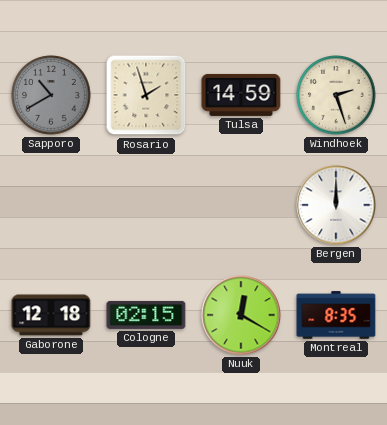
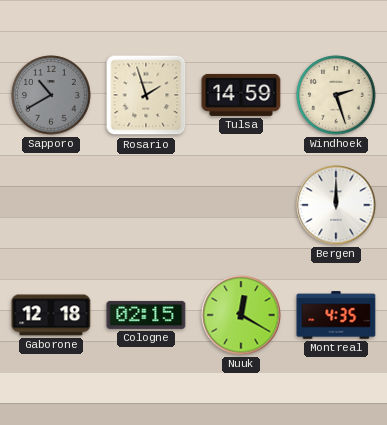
Montreal: 8:35 -> 4:35
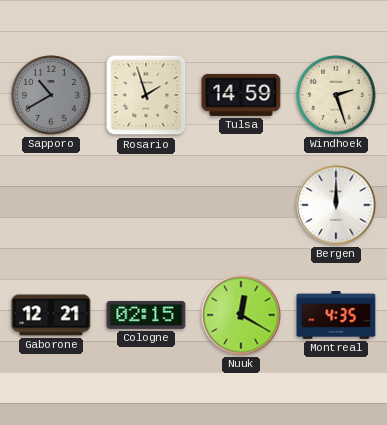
Gaborone: 12:18 -> 12:21
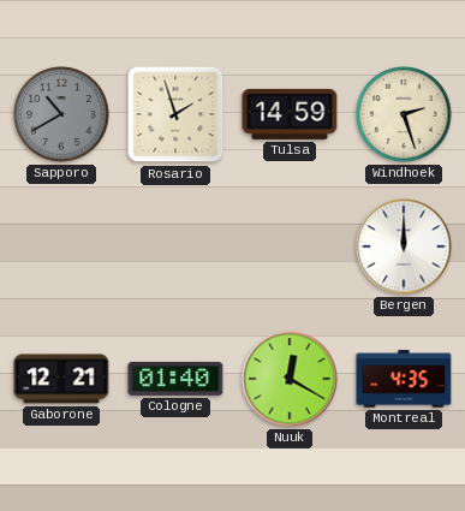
Cologne: 02:15 -> 01:40
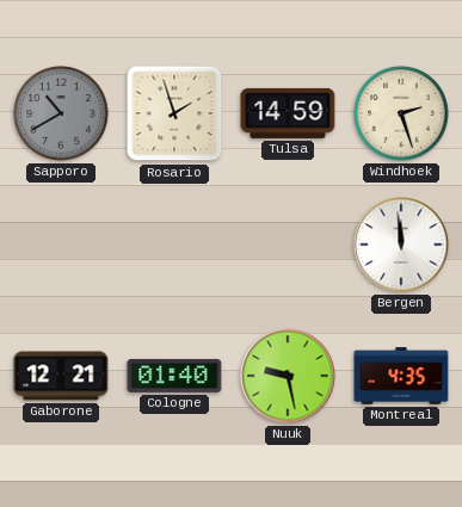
Bergen: 12:00 -> 11:59
Nuuk: 12:20 -> 9:28
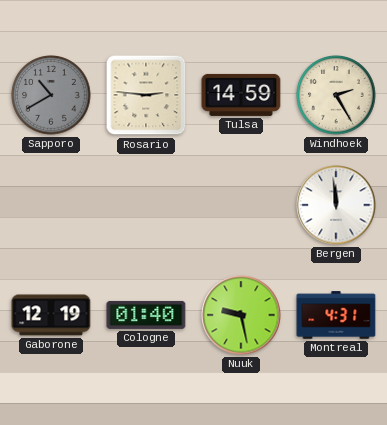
Rosario: 1:57 -> 2:46
Windhoek: 2:27 -> 2:25
Gaborone: 12:21 -> 12:19
Montreal: 4:35 -> 4:31
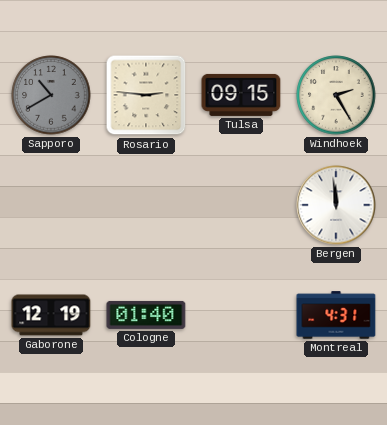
Tulsa: 14:59 -> 09:15
Nuuk: 9:28 -> none
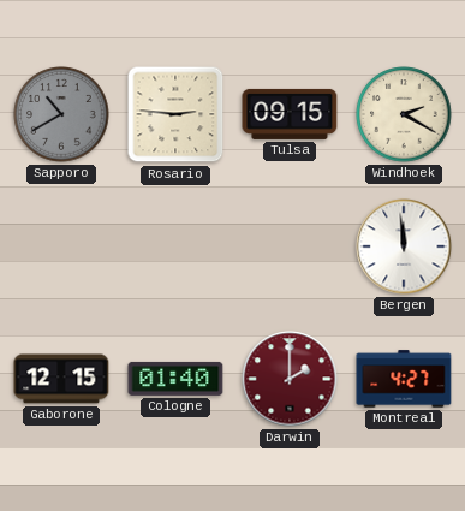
Windhoek: 2:25 -> 2:20
Gaborone: 12:19 -> 12:15
Darwin: none -> 2:00
Montreal: 4:31 -> 4:27
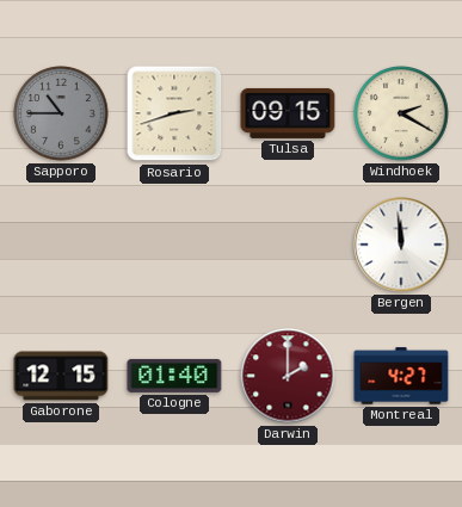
Sapporo: 10:40 -> 10:45
Rosario: 2:46 -> 2:42
